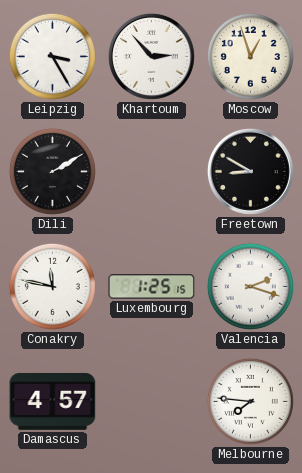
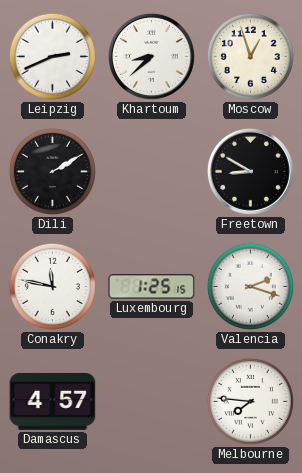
Leipzig: 3:25 -> 2:41
Khartoum: 2:53 -> 8:38
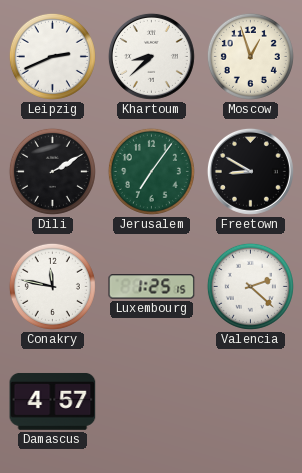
Jerusalem: none -> 7:06
Valencia: 2:18 -> 2:22
Melbourne: 7:46 -> none
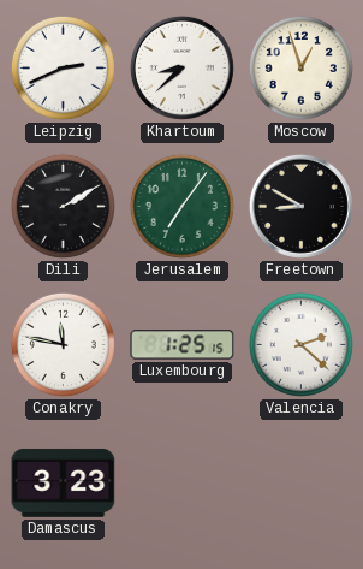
Damascus: 4:57 -> 3:23
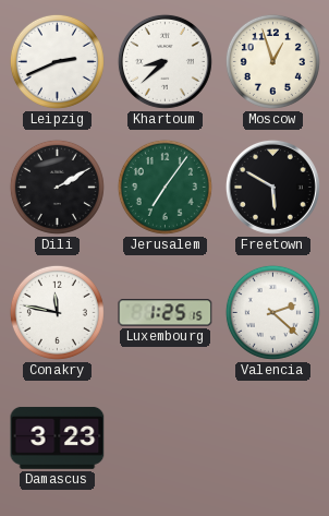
Freetown: 8:50 -> 5:50
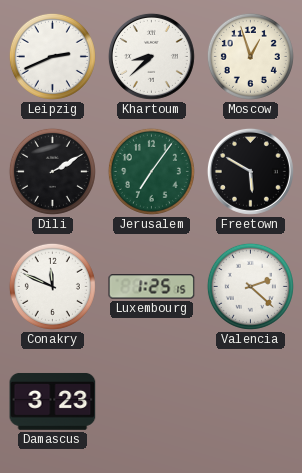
Conakry: 11:47 -> 11:49
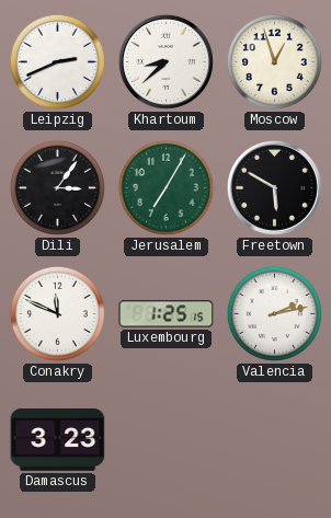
Dili: 2:10 -> 3:06
Jerusalem: 7:06 -> 7:05
Valencia: 2:22 -> 2:13
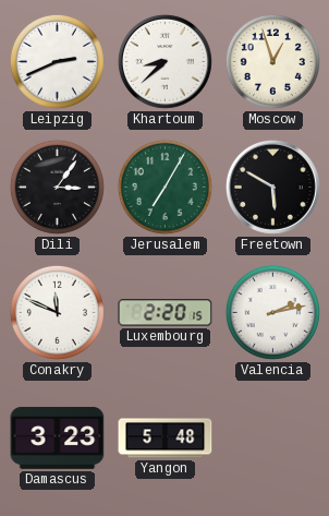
Luxembourg: 1:25 -> 2:20
Yangon: none -> 5:48
